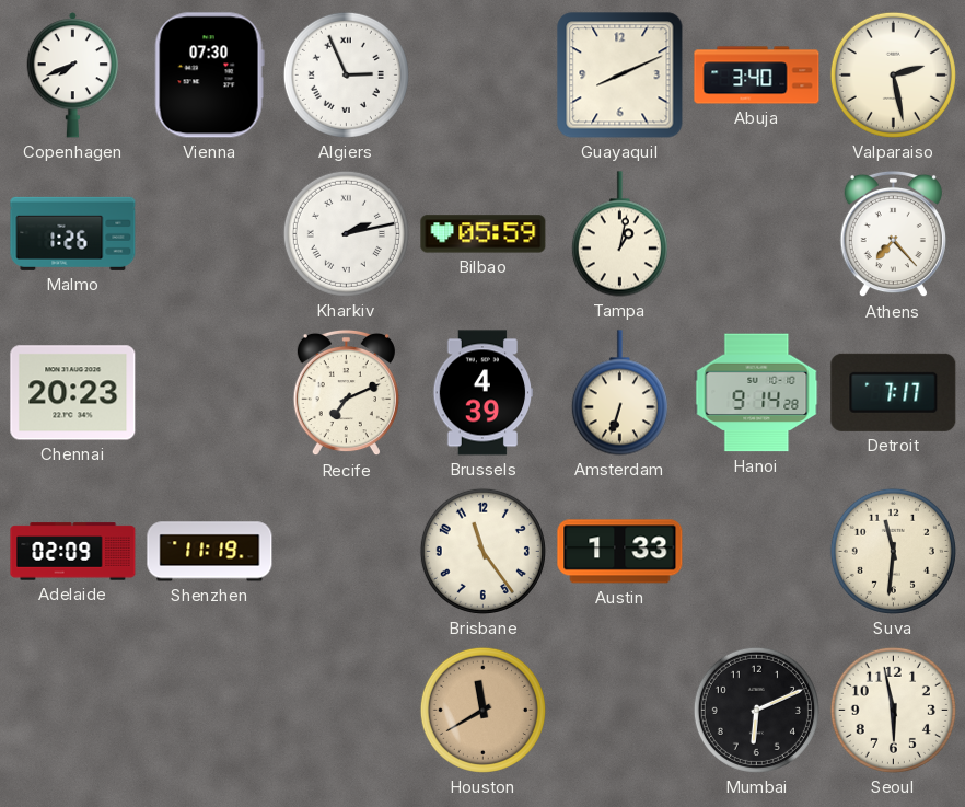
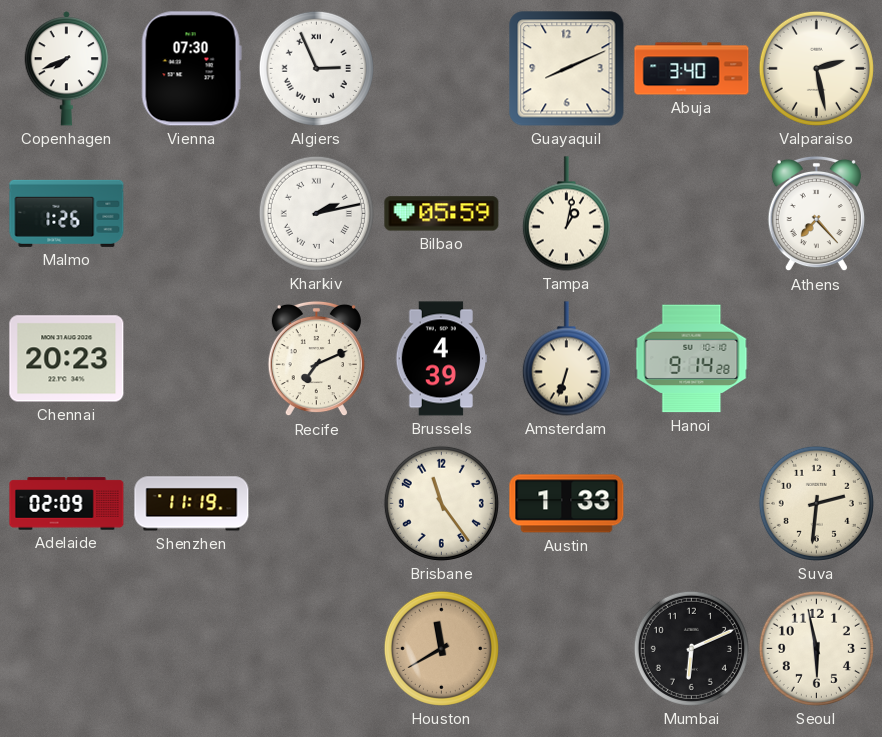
Detroit: 7:17 -> none
Suva: 11:31 -> 2:31
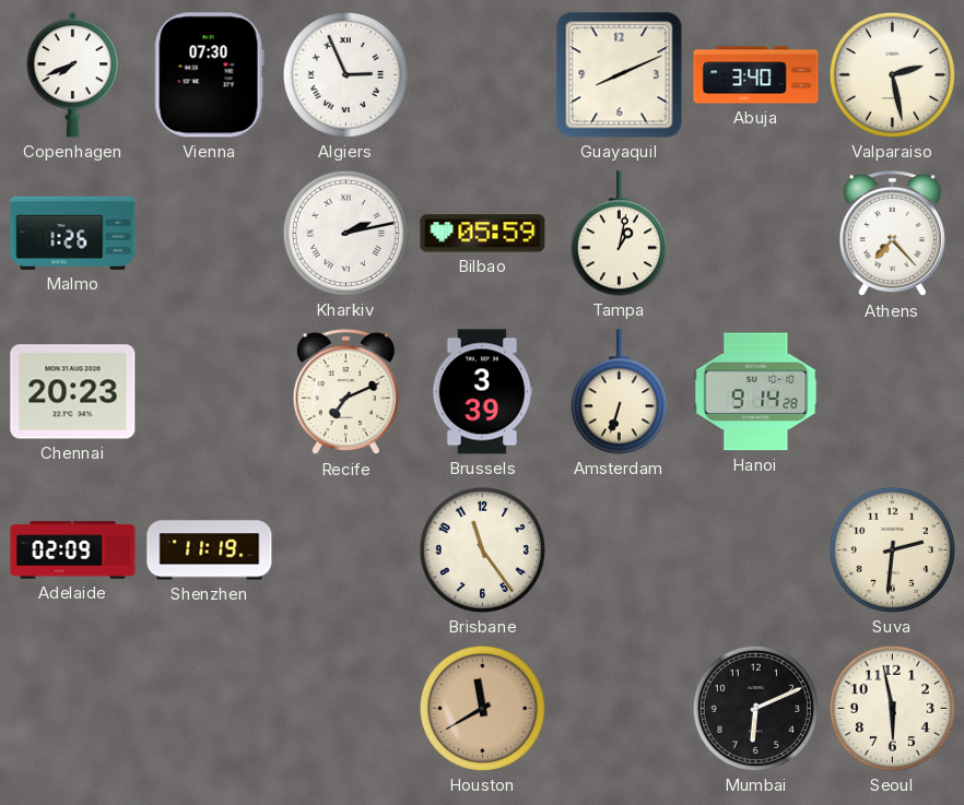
Brussels: 4:39 -> 3:39
Austin: 1:33 -> none
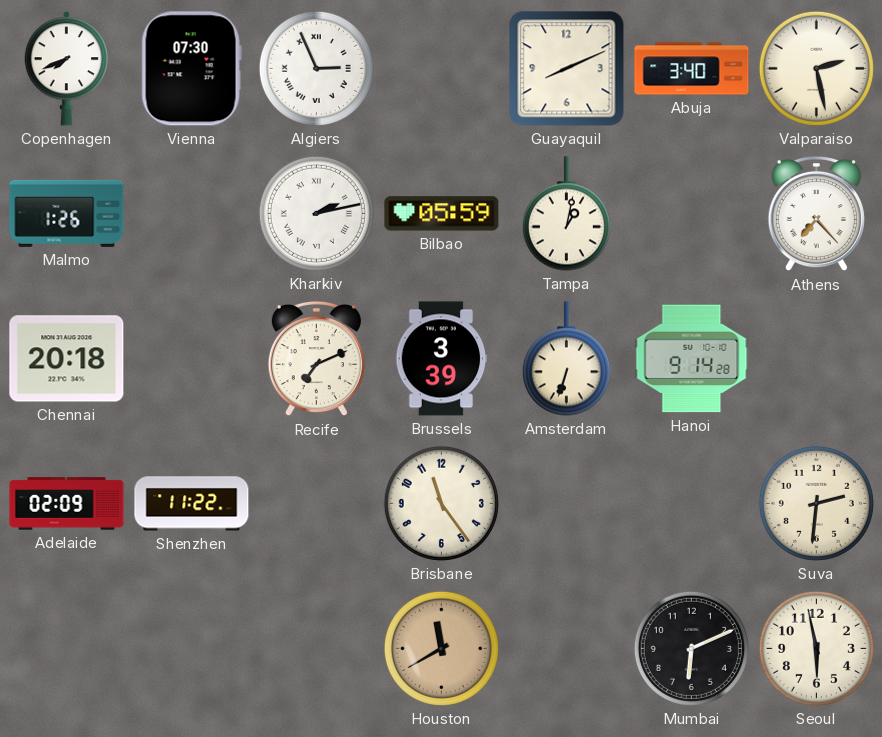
Chennai: 20:23 -> 20:18
Shenzhen: 11:19 -> 11:22
